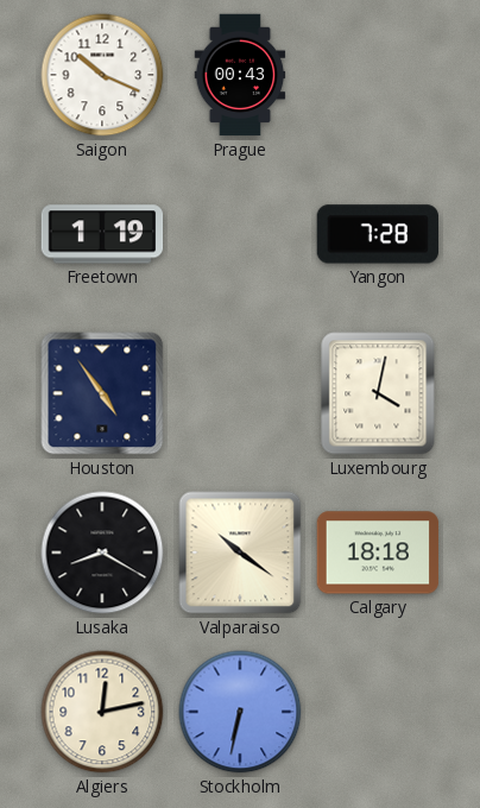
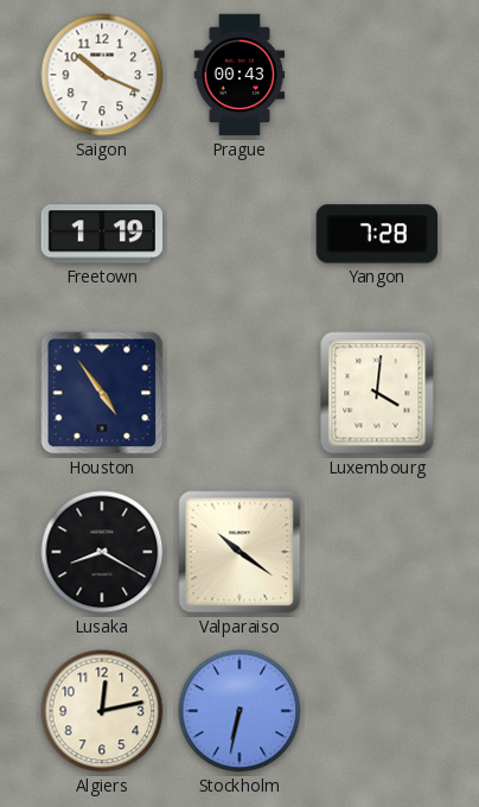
Luxembourg: 4:02 -> 4:01
Calgary: 18:18 -> none
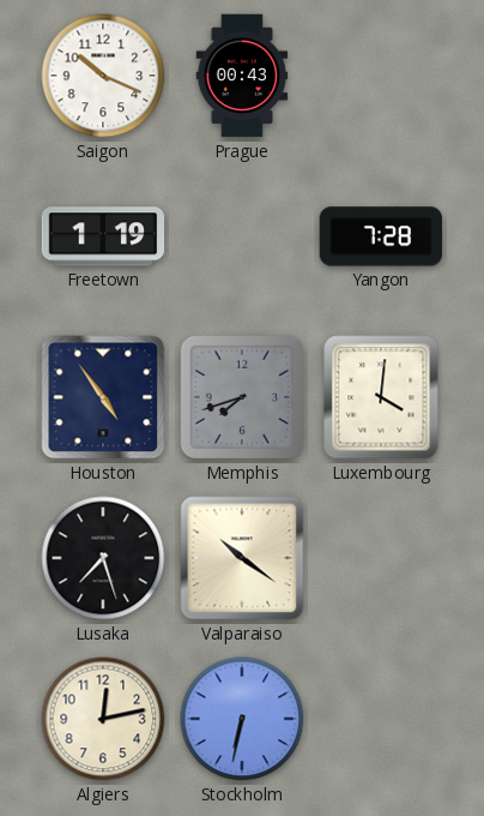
Memphis: none -> 7:42
Lusaka: 8:20 -> 7:27
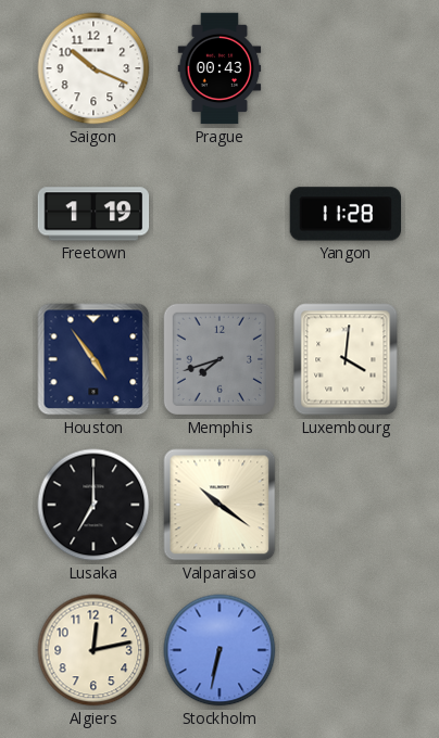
Yangon: 7:28 -> 11:28
Lusaka: 7:27 -> 7:00
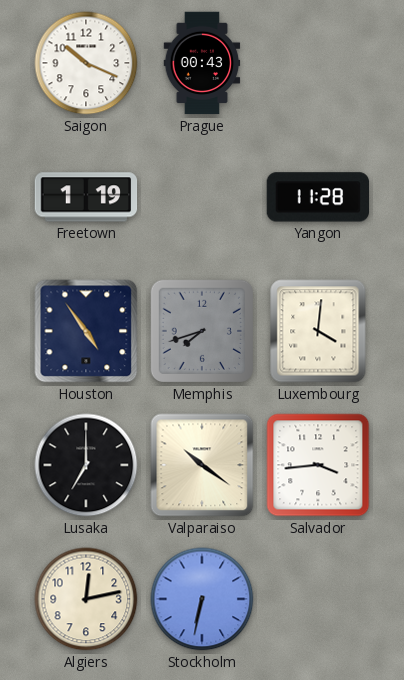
Salvador: none -> 3:44
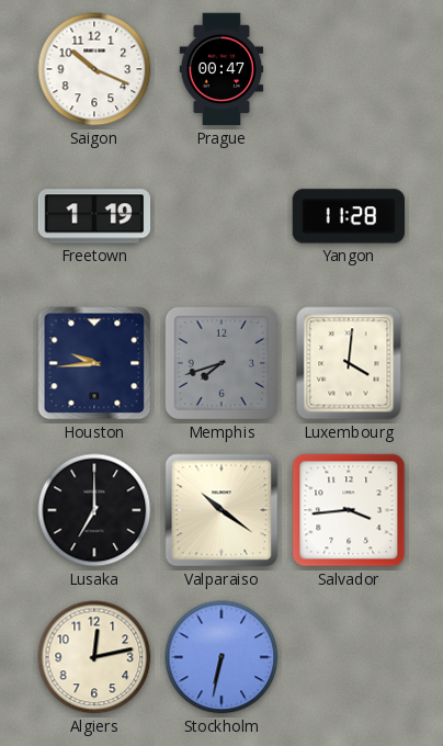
Prague: 00:43 -> 00:47
Houston: 4:54 -> 9:44
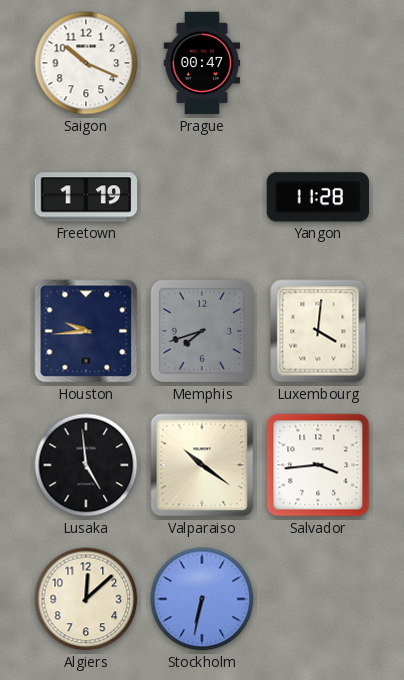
Lusaka: 7:00 -> 4:59
Algiers: 12:13 -> 12:08
